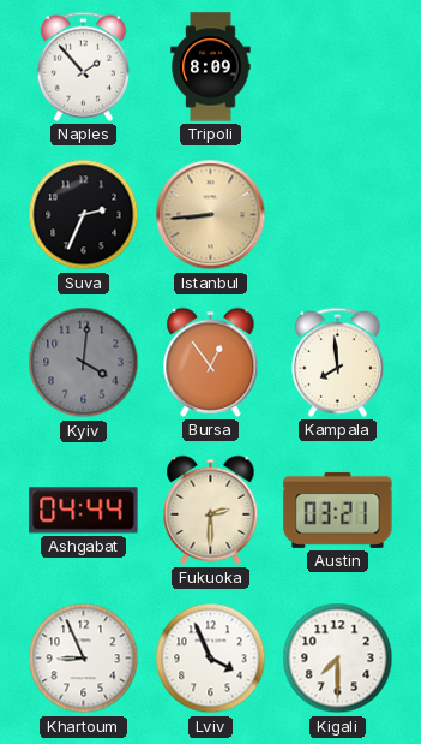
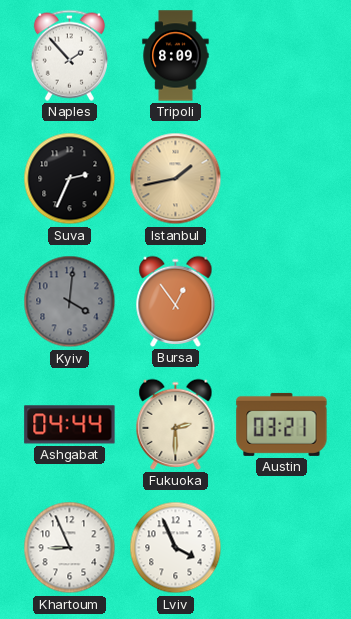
Istanbul: 8:44 -> 1:43
Kampala: 7:59 -> none
Kigali: 7:30 -> none
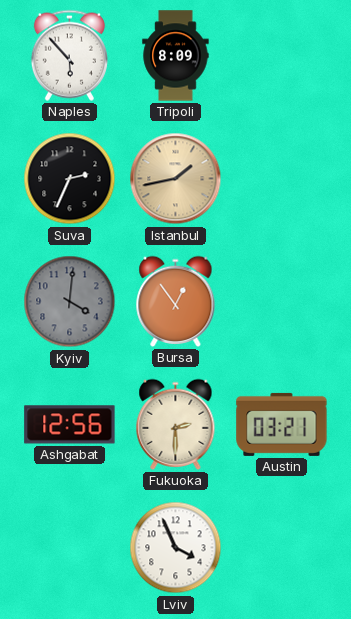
Naples: 1:53 -> 5:53
Ashgabat: 04:44 -> 12:56
Khartoum: 8:56 -> none
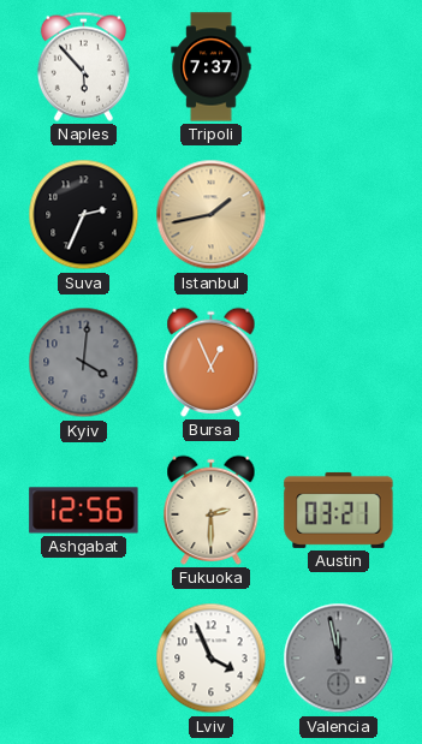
Tripoli: 8:09 -> 7:37
Bursa: 12:54 -> 12:56
Valencia: none -> 11:58
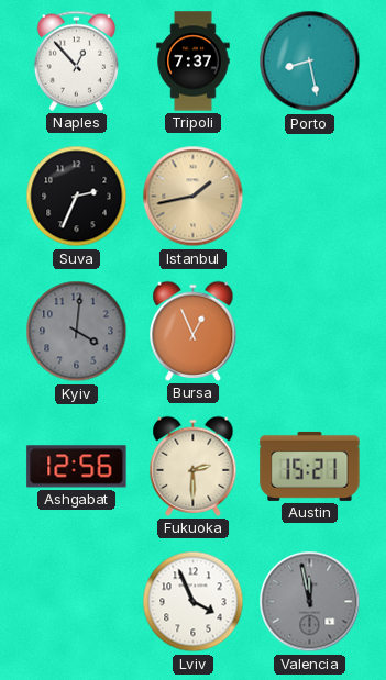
Naples: 5:53 -> 12:53
Porto: none -> 8:28
Austin: 03:21 -> 15:21
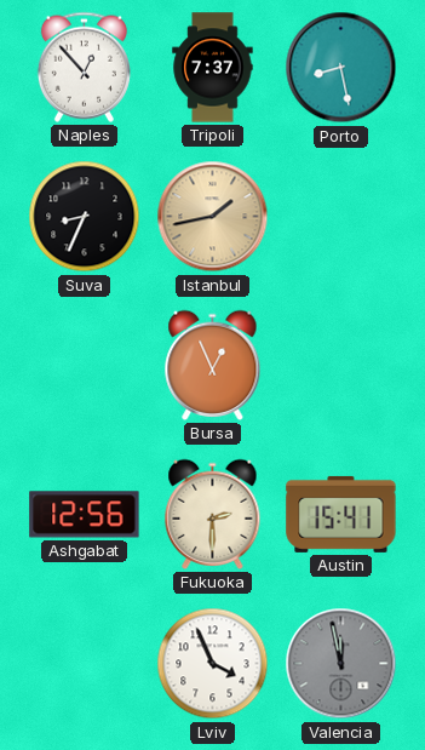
Suva: 2:34 -> 8:34
Kyiv: 4:01 -> none
Austin: 15:21 -> 15:41
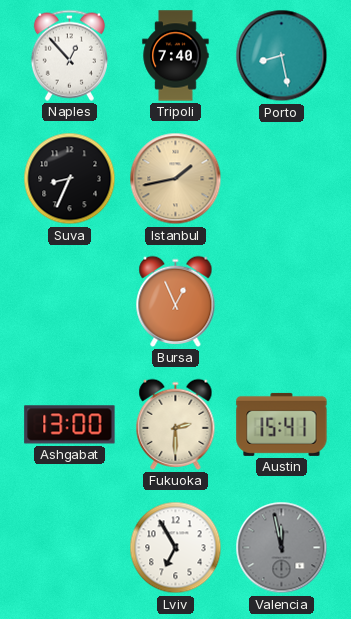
Tripoli: 7:37 -> 7:40
Ashgabat: 12:56 -> 13:00
Lviv: 3:56 -> 6:55
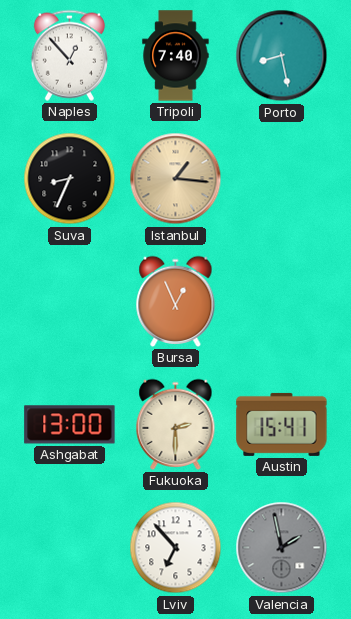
Istanbul: 1:43 -> 1:16
Lviv: 6:55 -> 6:53
Valencia: 11:58 -> 1:58
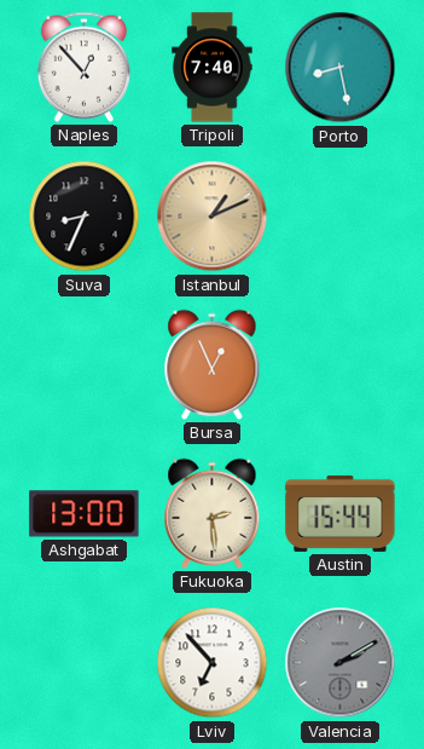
Istanbul: 1:16 -> 1:11
Fukuoka: 2:30 -> 2:29
Austin: 15:41 -> 15:44
Valencia: 1:58 -> 2:10
